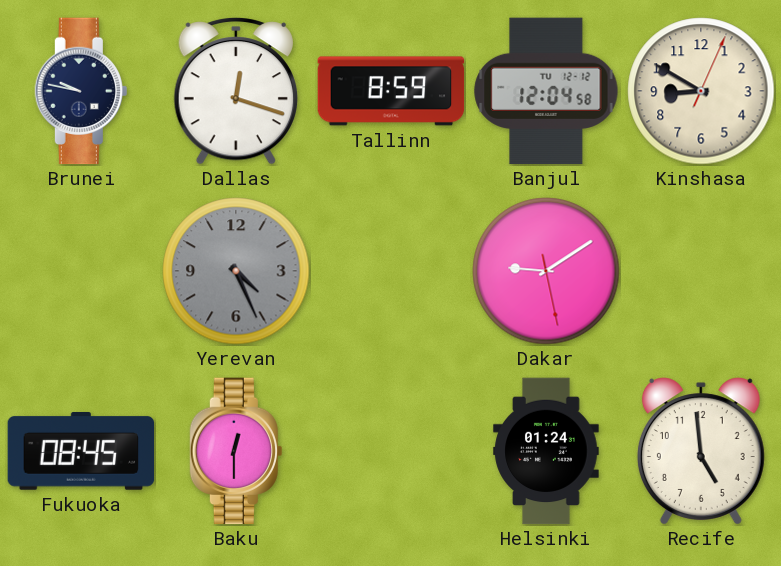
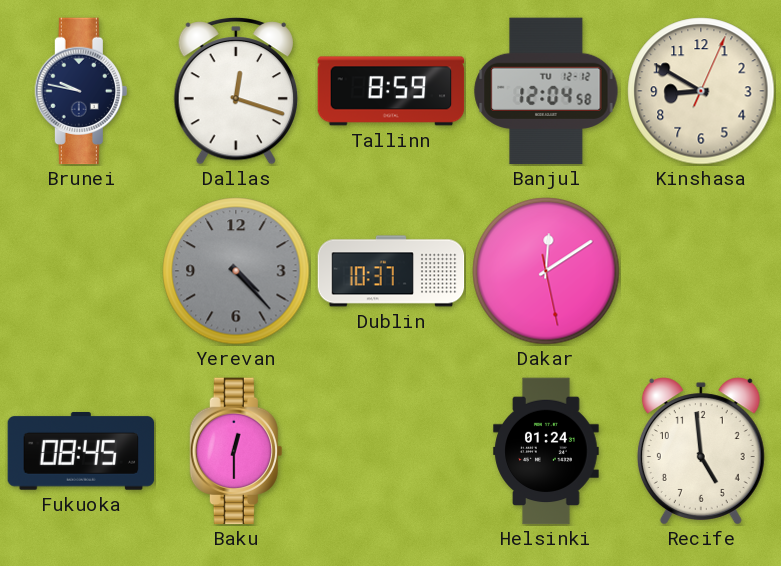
Yerevan: 4:26 -> 4:23
Dublin: none -> 10:37
Dakar: 9:09 -> 12:09
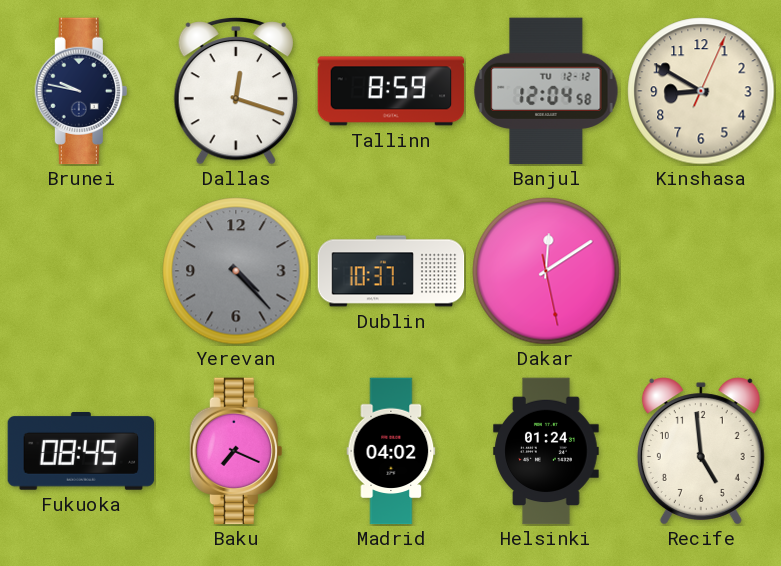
Baku: 12:30 -> 7:19
Madrid: none -> 04:02
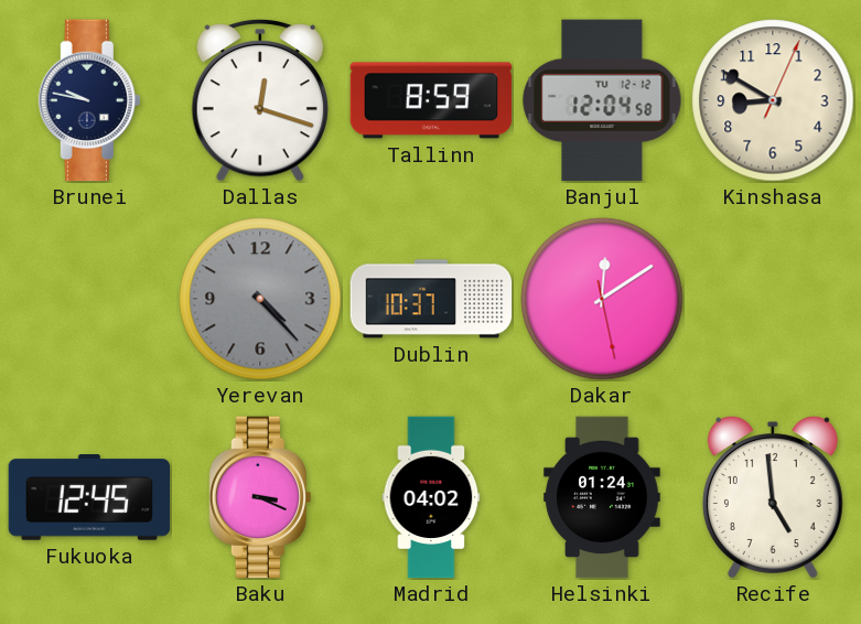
Fukuoka: 08:45 -> 12:45
Baku: 7:19 -> 3:19
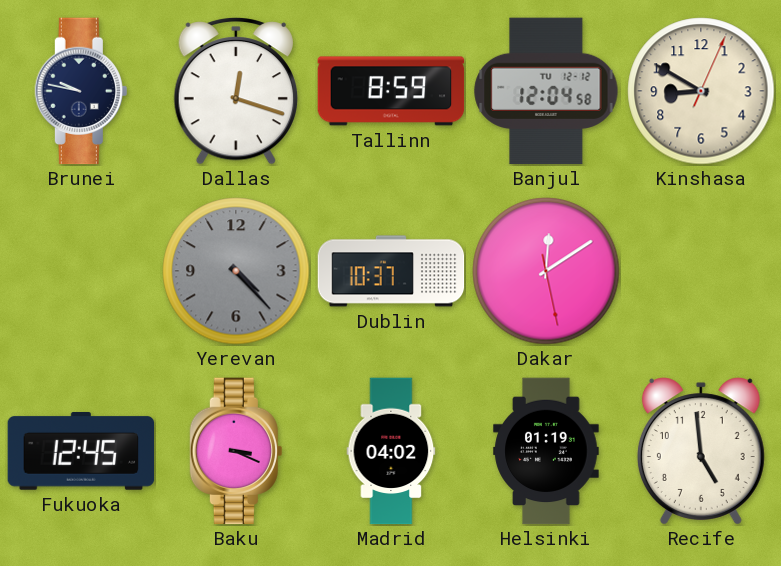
Helsinki: 01:24 -> 01:19
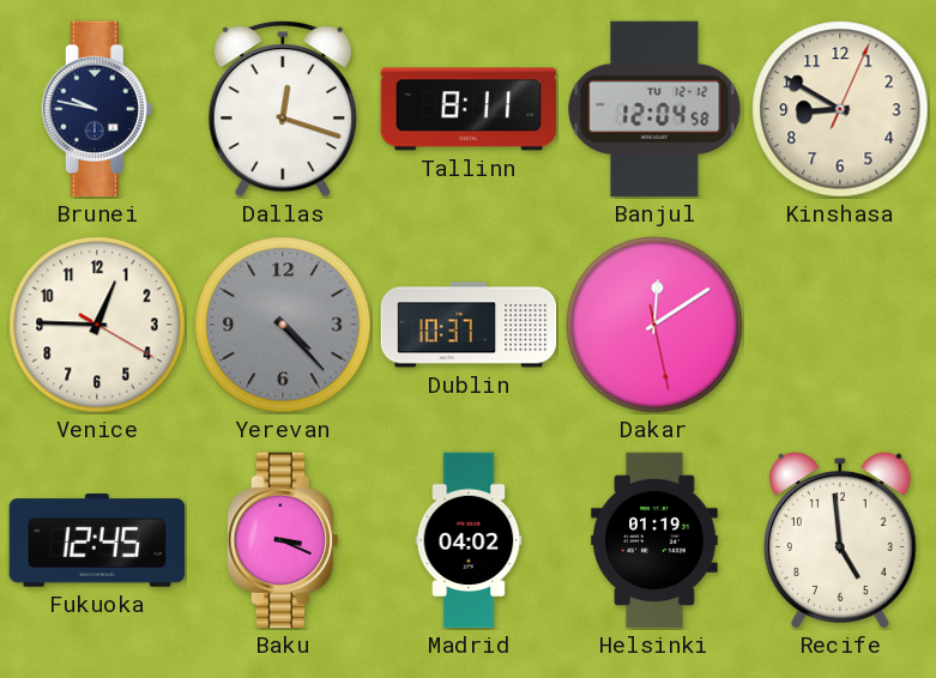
Tallinn: 8:59 -> 8:11
Venice: none -> 12:45
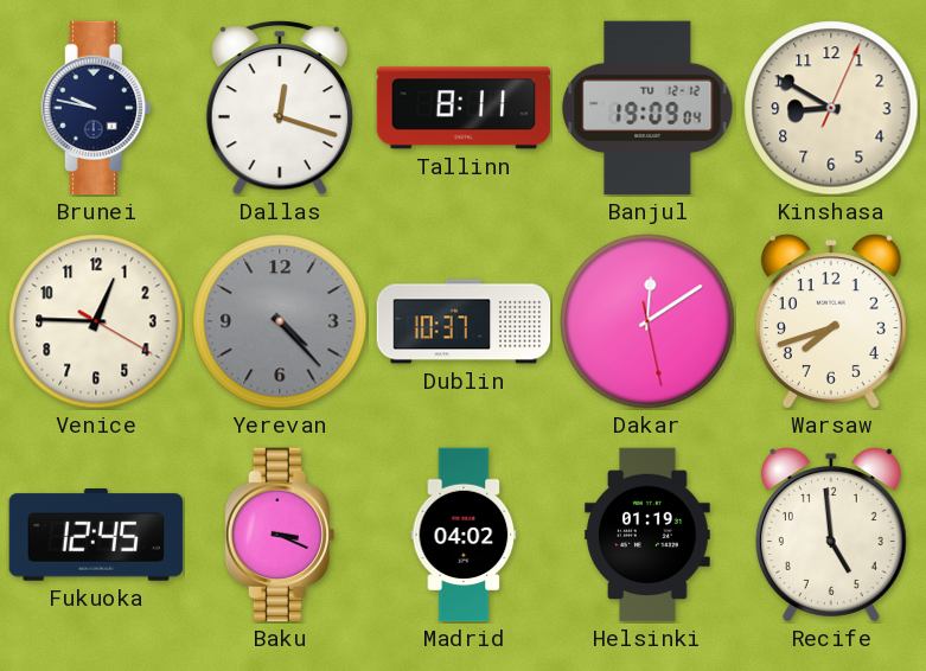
Banjul: 12:04 -> 19:09
Warsaw: none -> 7:42
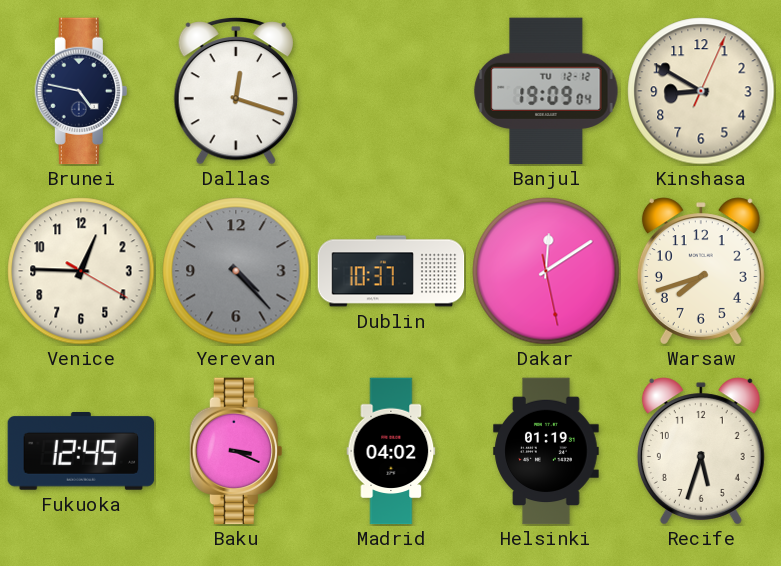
Brunei: 9:47 -> 4:47
Tallinn: 8:11 -> none
Recife: 4:59 -> 5:33
